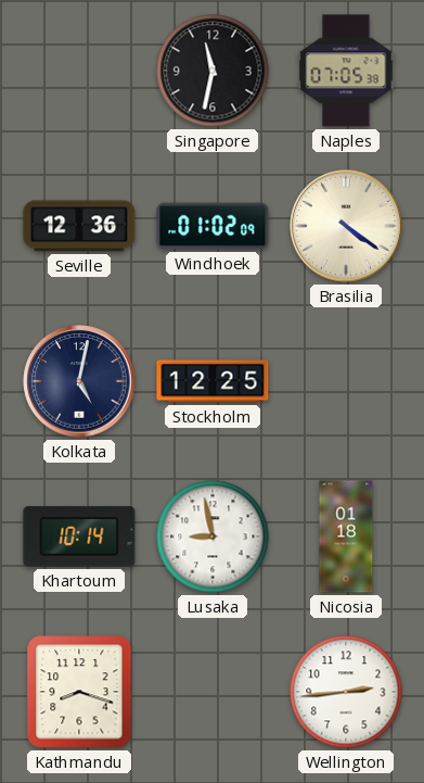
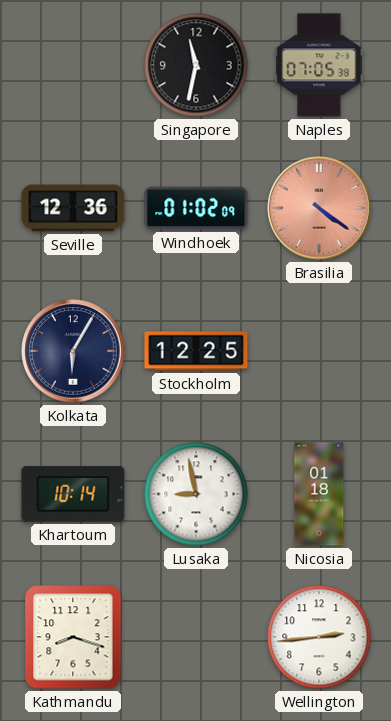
Brasilia dial: cream -> salmon
Kolkata: 5:02 -> 6:05
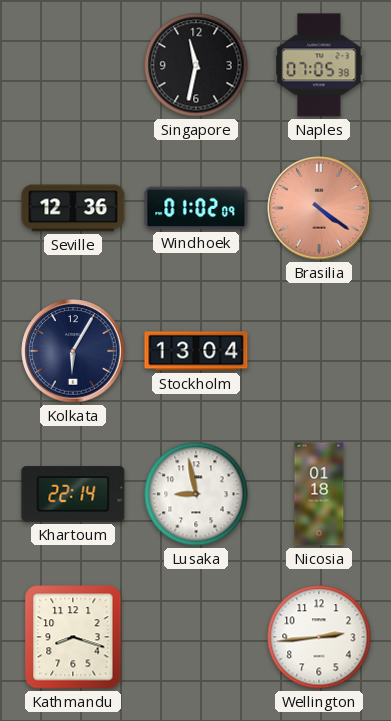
Stockholm: 12:25 -> 13:04
Khartoum: 10:14 -> 22:14
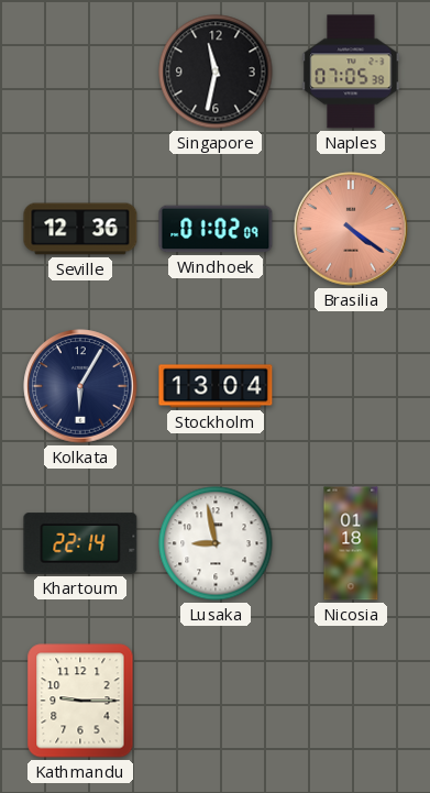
Kathmandu: 8:18 -> 9:15
Wellington: 2:44 -> none
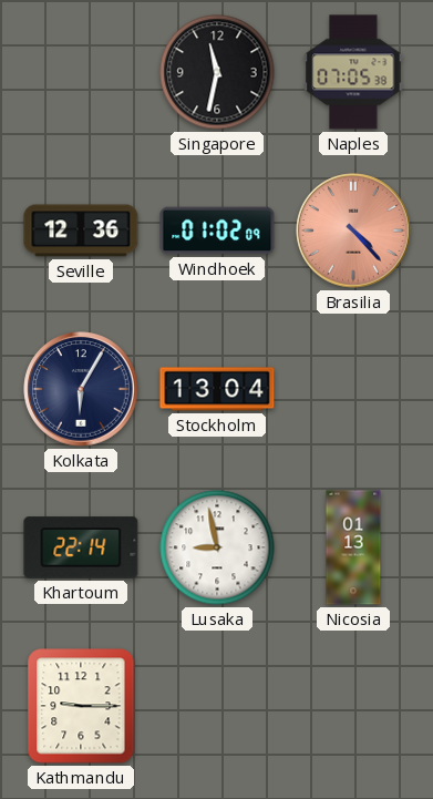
Brasilia: 4:21 -> 4:23
Nicosia: 01:18 -> 01:13
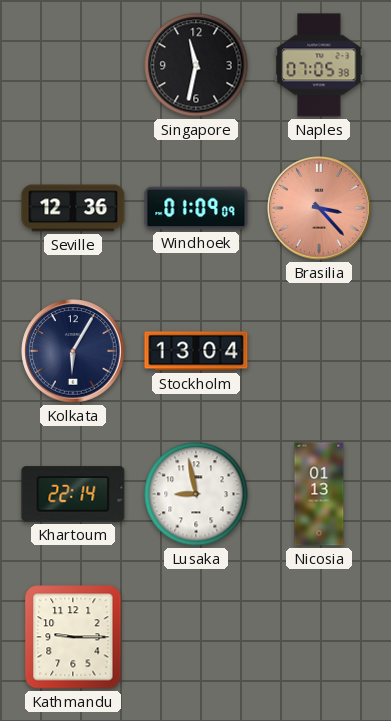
Windhoek: 01:02 -> 01:09
Brasilia: 4:23 -> 3:23
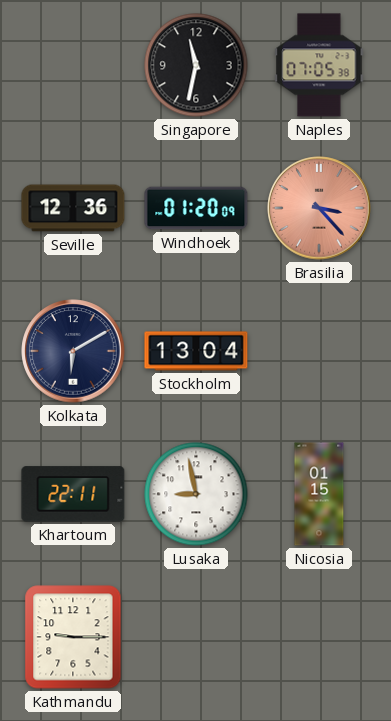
Windhoek: 01:09 -> 01:20
Kolkata: 6:05 -> 6:10
Khartoum: 22:14 -> 22:11
Nicosia: 01:13 -> 01:15
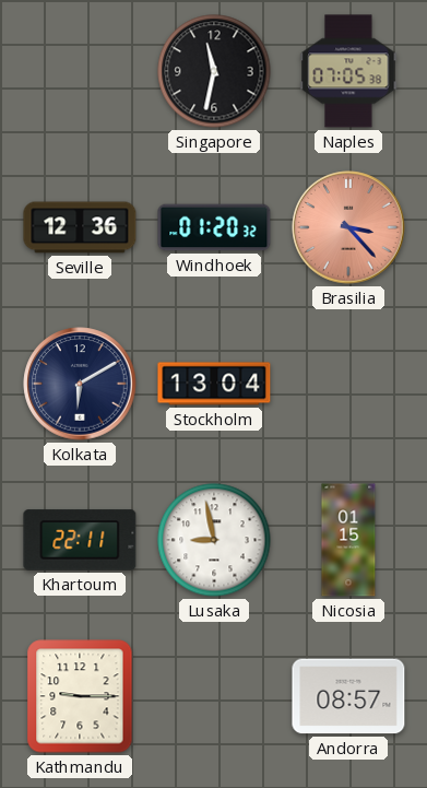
Windhoek: 01:20:09 -> 01:20:32
Andorra: none -> 08:57
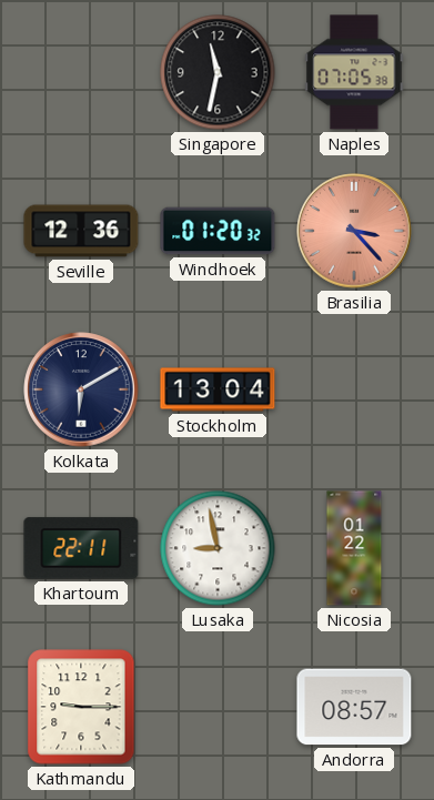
Nicosia: 01:15 -> 01:22
